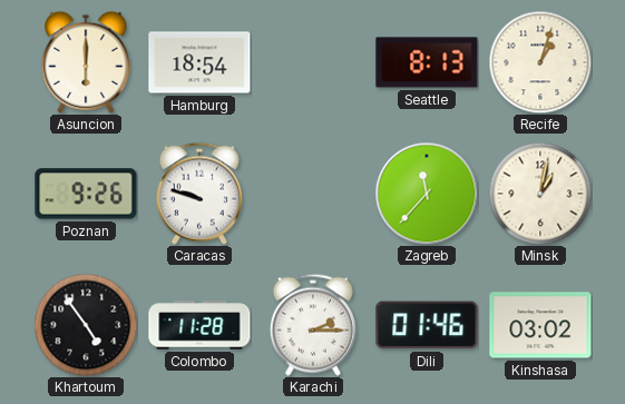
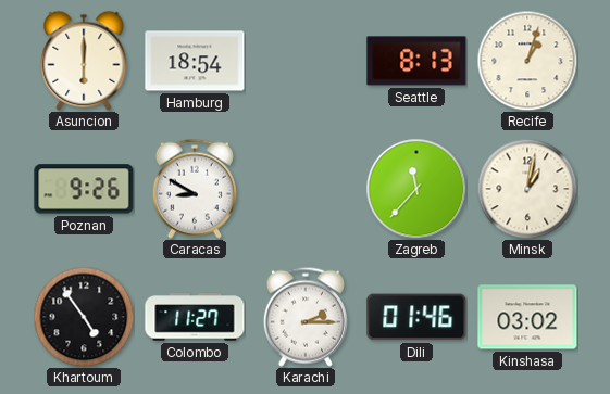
Caracas: 9:48 -> 8:50
Colombo: 11:28 -> 11:27
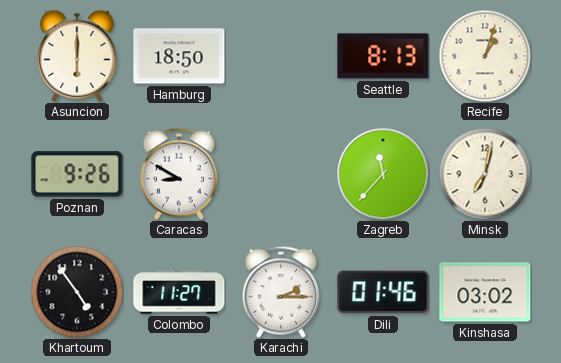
Hamburg: 18:54 -> 18:50
Minsk: 1:02 -> 7:02
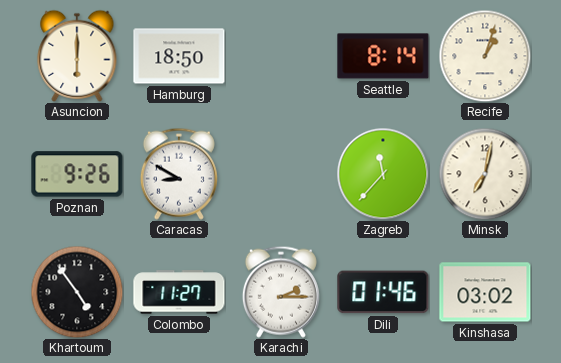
Seattle: 8:13 -> 8:14
